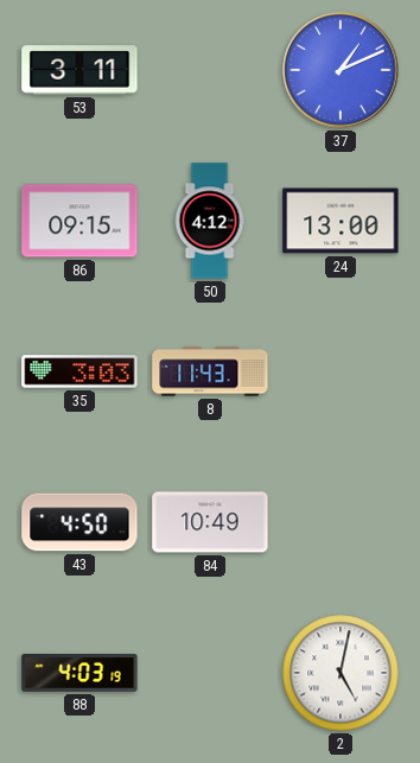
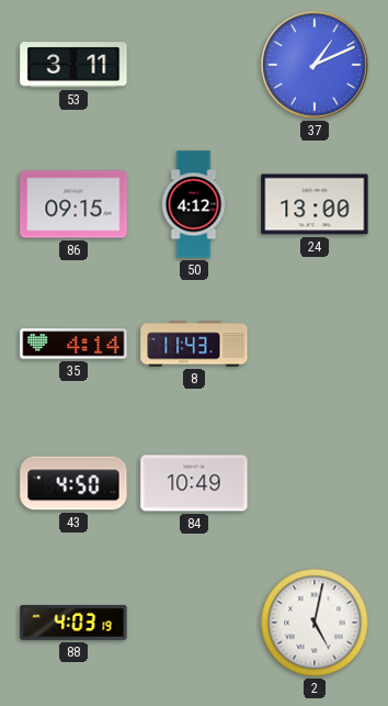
35: 3:03 -> 4:14
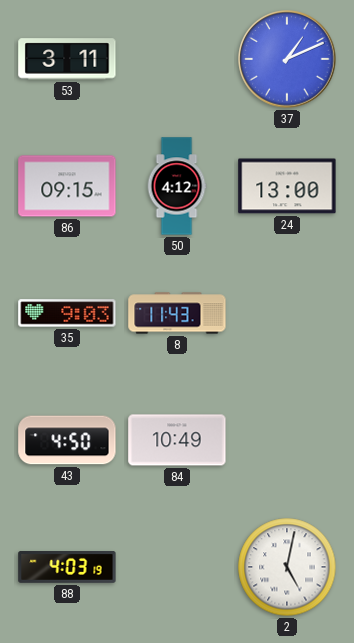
35: 4:14 -> 9:03
